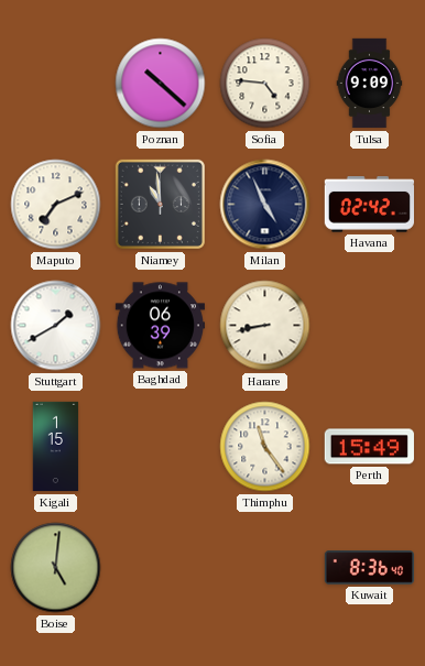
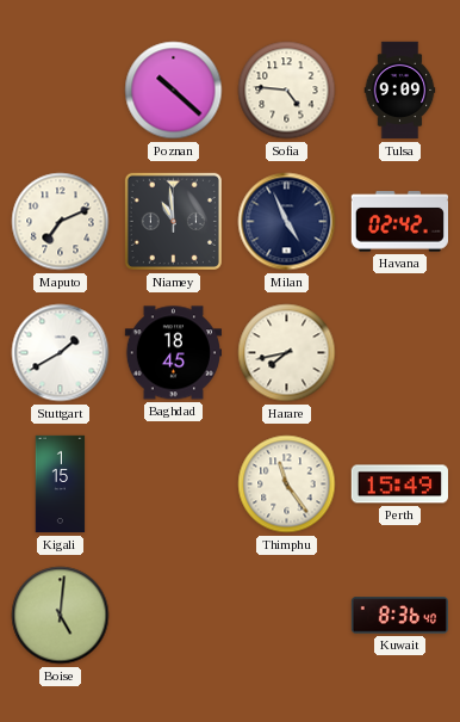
Baghdad: 06:39 -> 18:45
Harare: 8:43 -> 7:43
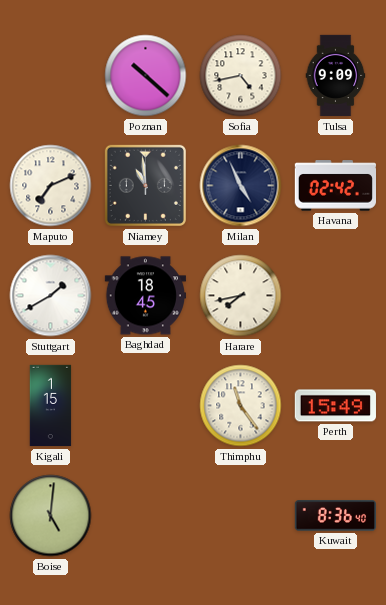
Sofia: 4:46 -> 4:43
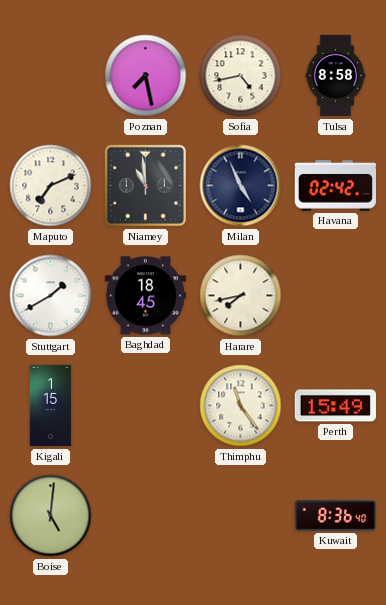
Poznan: 10:22 -> 7:28
Tulsa: 9:09 -> 8:58
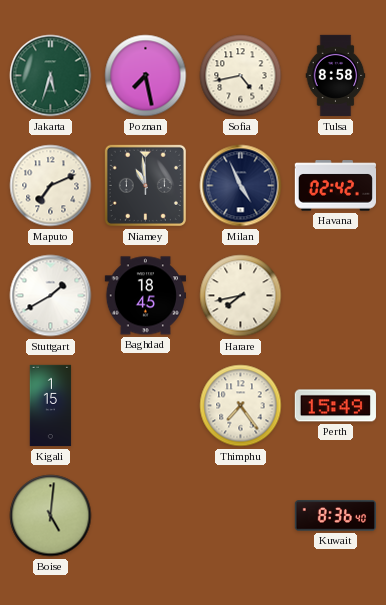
Jakarta: none -> 5:33
Thimphu: 11:24 -> 7:24
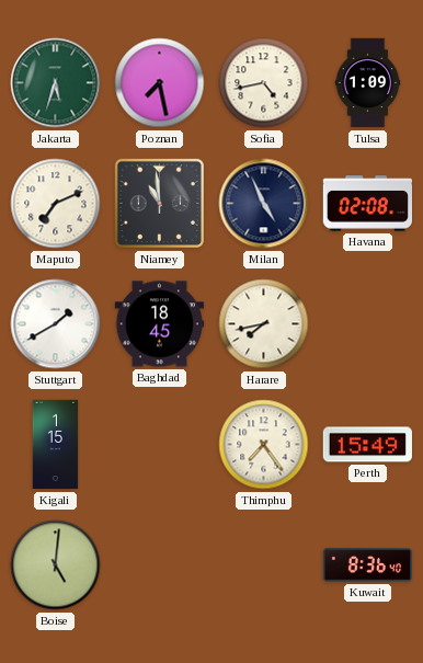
Tulsa: 8:58 -> 1:09
Havana: 02:42 -> 02:08
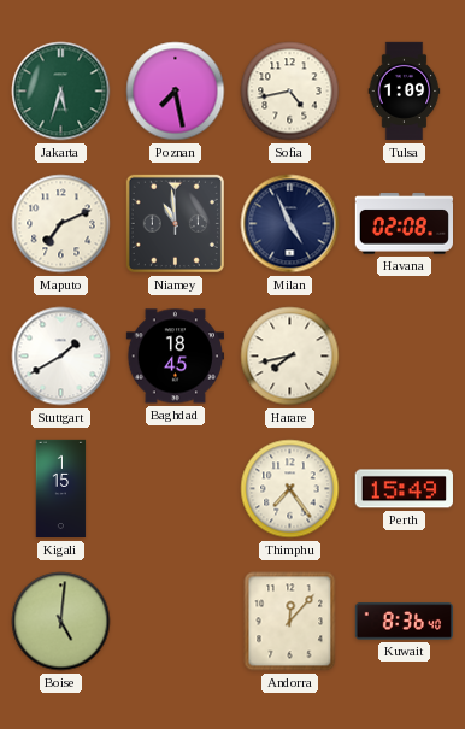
Andorra: none -> 12:07
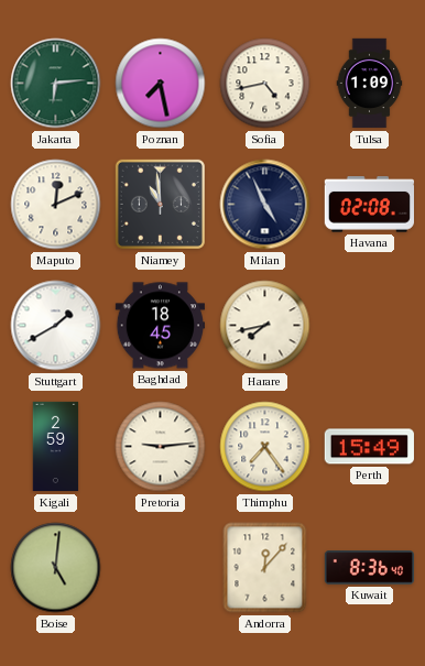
Jakarta: 5:33 -> 6:14
Maputo: 7:11 -> 12:11
Kigali: 1:15 -> 2:59
Pretoria: none -> 9:14
